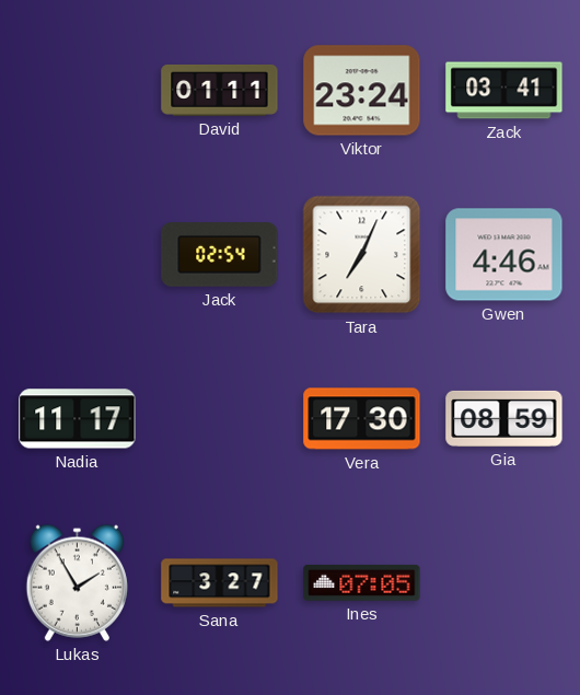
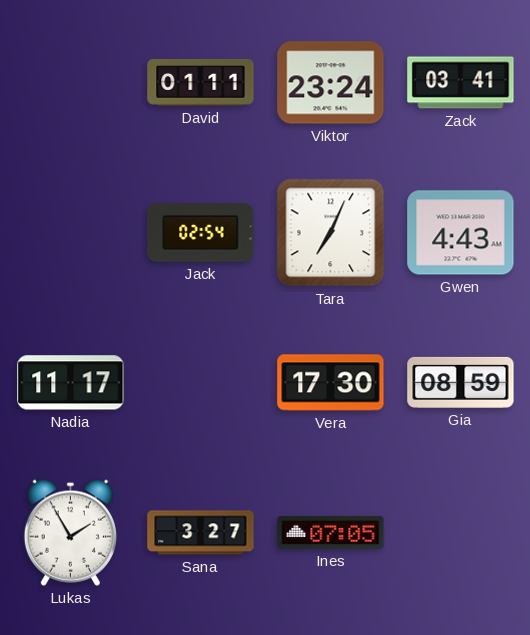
Gwen: 4:46 -> 4:43
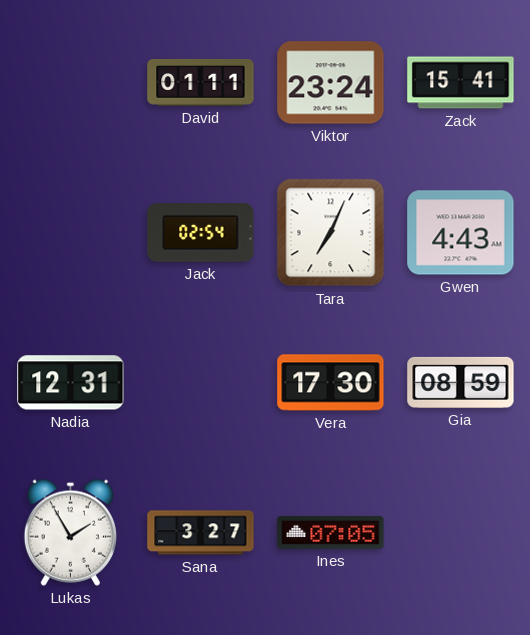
Zack: 03:41 -> 15:41
Nadia: 11:17 -> 12:31
